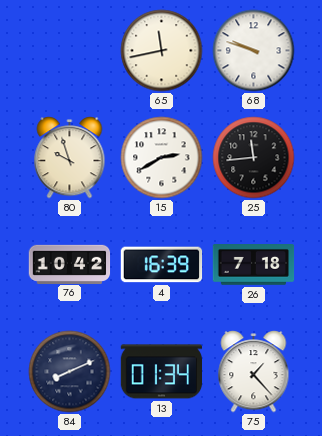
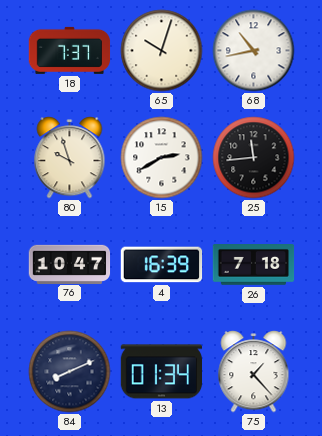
18: none -> 7:37
65: 11:43 -> 10:03
68: 9:48 -> 10:43
76: 10:42 -> 10:47
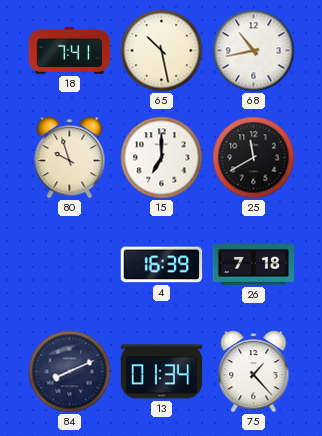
18: 7:37 -> 7:41
65: 10:03 -> 10:28
15: 2:40 -> 7:00
25: 11:44 -> 11:40
76: 10:47 -> none
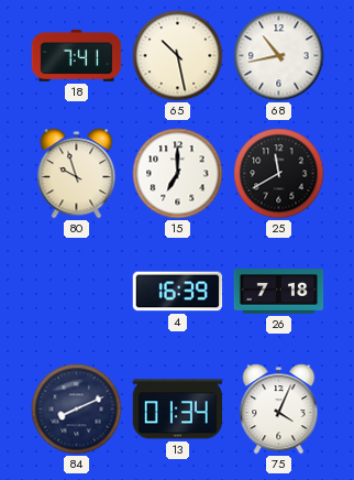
75: 1:23 -> 4:04
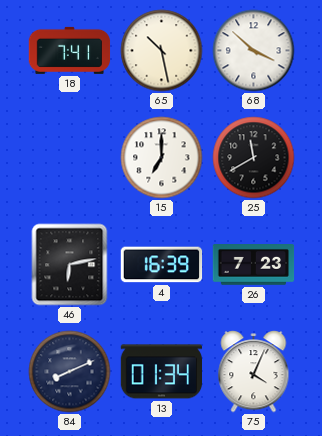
68: 10:43 -> 3:52
80: 9:57 -> none
46: none -> 6:13
26: 7:18 -> 7:23
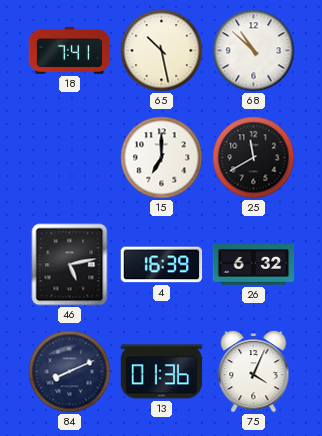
68: 3:52 -> 10:52
46: 6:13 -> 5:13
26: 7:23 -> 6:32
13: 01:34 -> 01:36
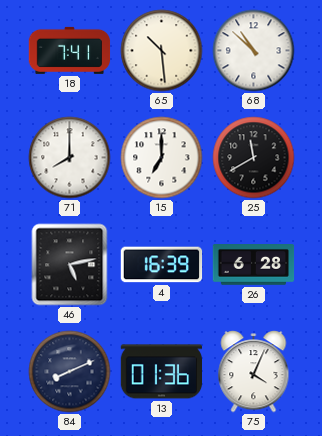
65: 10:28 -> 10:29
71: none -> 8:00
26: 6:32 -> 6:28
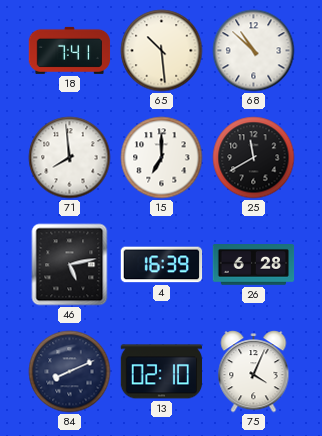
71: 8:00 -> 7:59
13: 01:36 -> 02:10
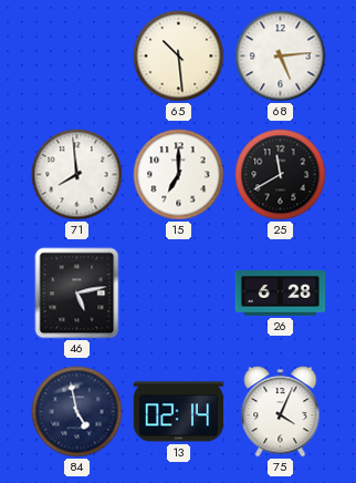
18: 7:41 -> none
68: 10:52 -> 5:14
4: 16:39 -> none
84: 8:11 -> 4:58
13: 02:10 -> 02:14
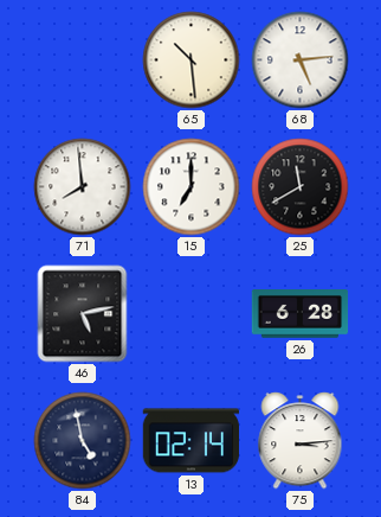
75: 4:04 -> 3:14
